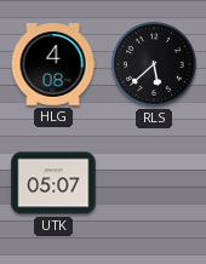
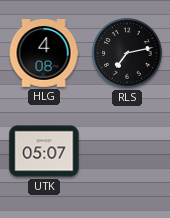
RLS: 5:38 -> 7:13
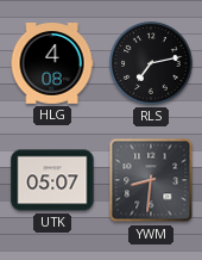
YWM: none -> 8:31
